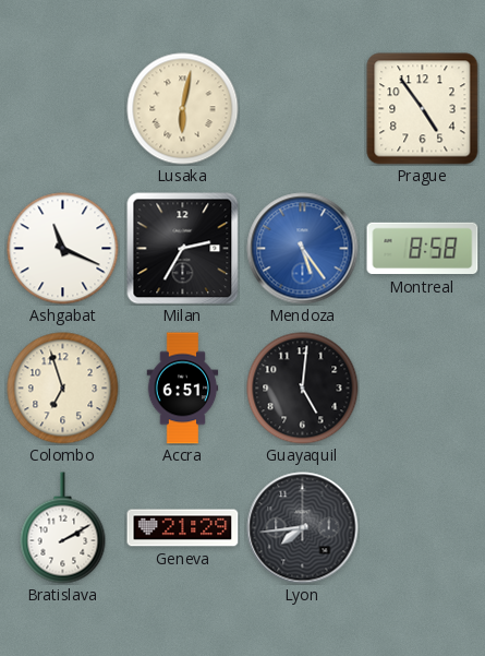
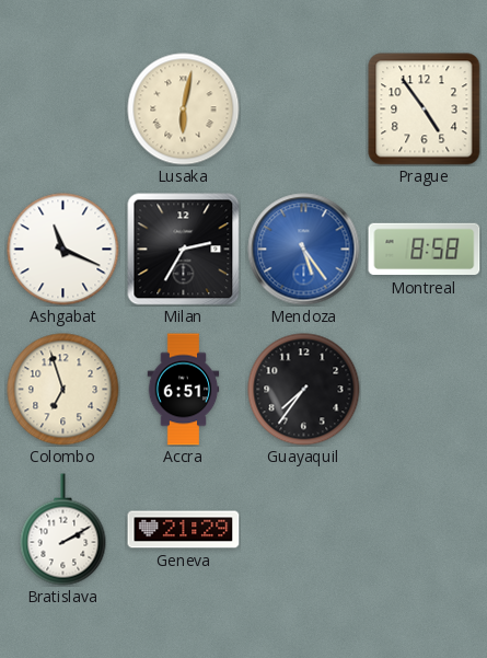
Guayaquil: 5:01 -> 7:36
Lyon: 7:44 -> none
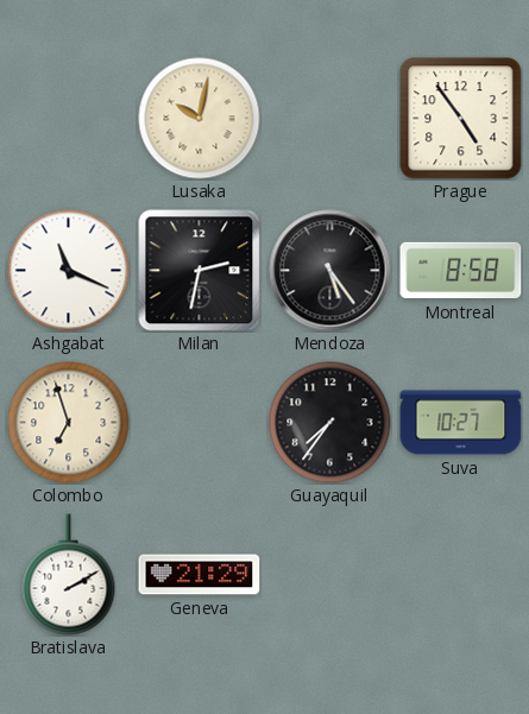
Lusaka: 6:02 -> 10:02
Milan: 2:35 -> 2:32
Mendoza dial: blue -> black
Accra: 6:51 -> none
Suva: none -> 10:27
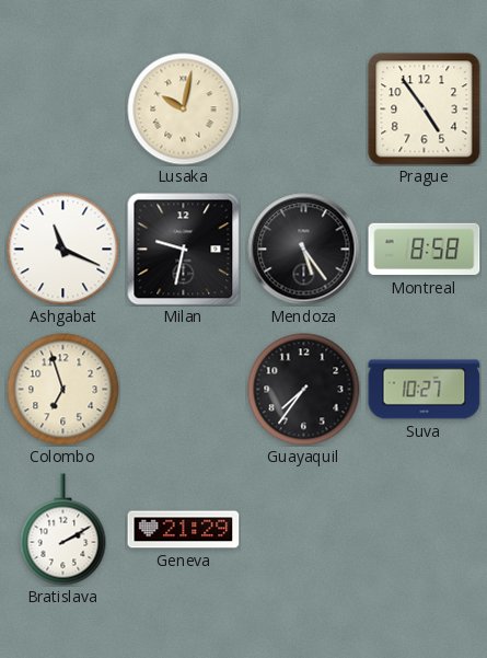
Milan: 2:32 -> 9:32
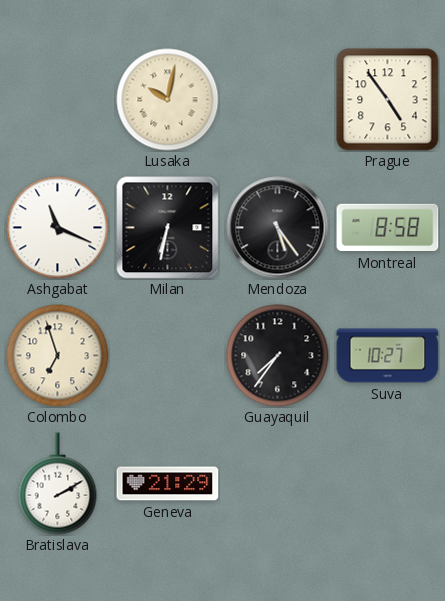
Milan: 9:32 -> 6:32
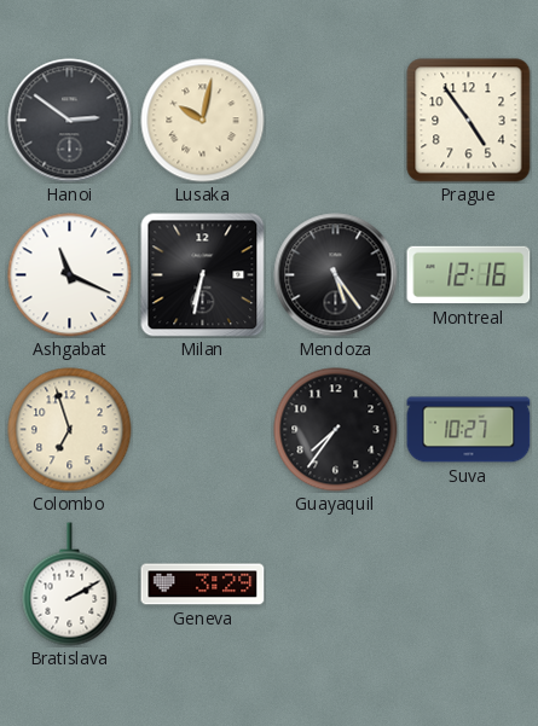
Hanoi: none -> 2:51
Montreal: 8:58 -> 12:16
Geneva: 21:29 -> 3:29
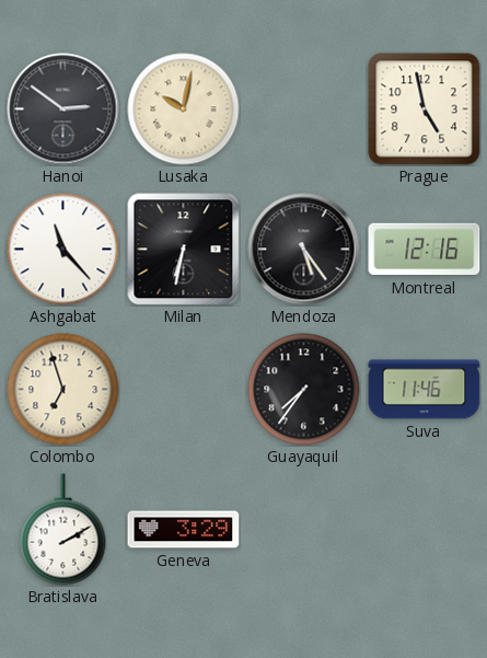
Prague: 4:54 -> 4:58
Ashgabat: 11:19 -> 11:23
Suva: 10:27 -> 11:46
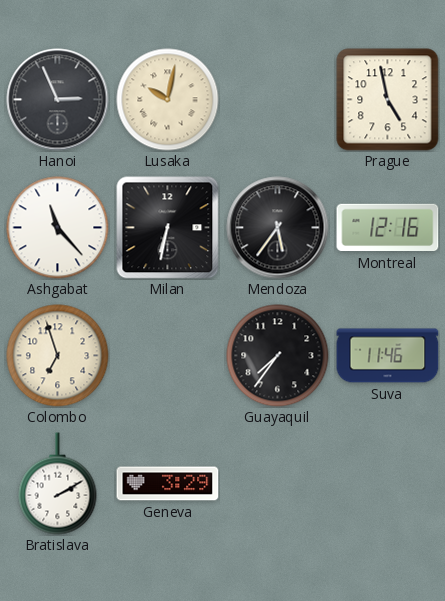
Hanoi: 2:51 -> 2:56
Mendoza: 5:24 -> 5:36
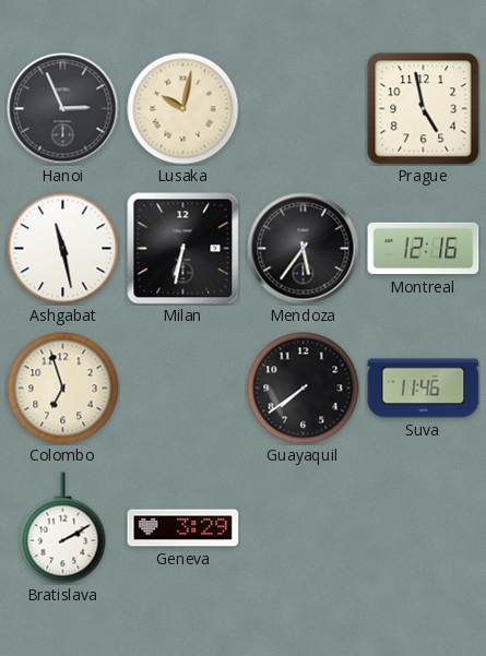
Ashgabat: 11:23 -> 11:28
Guayaquil: 7:36 -> 7:39
